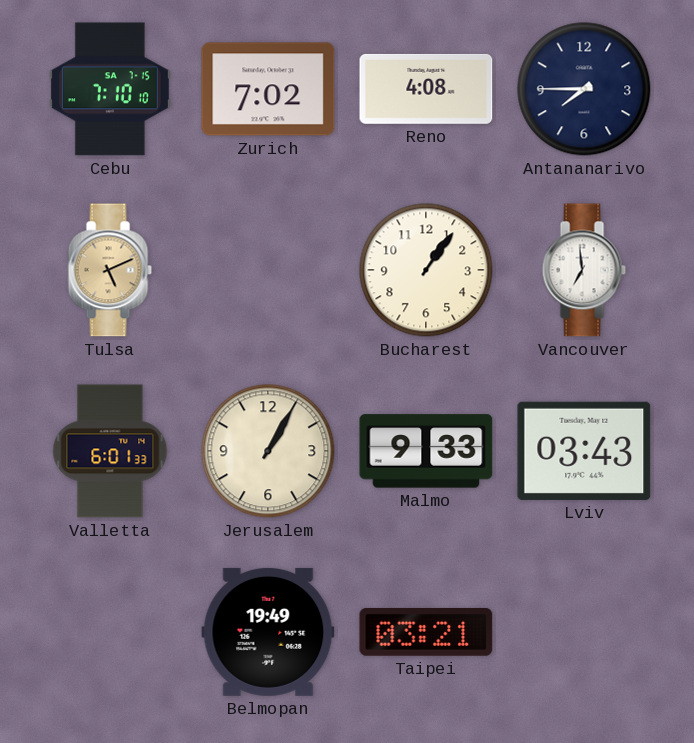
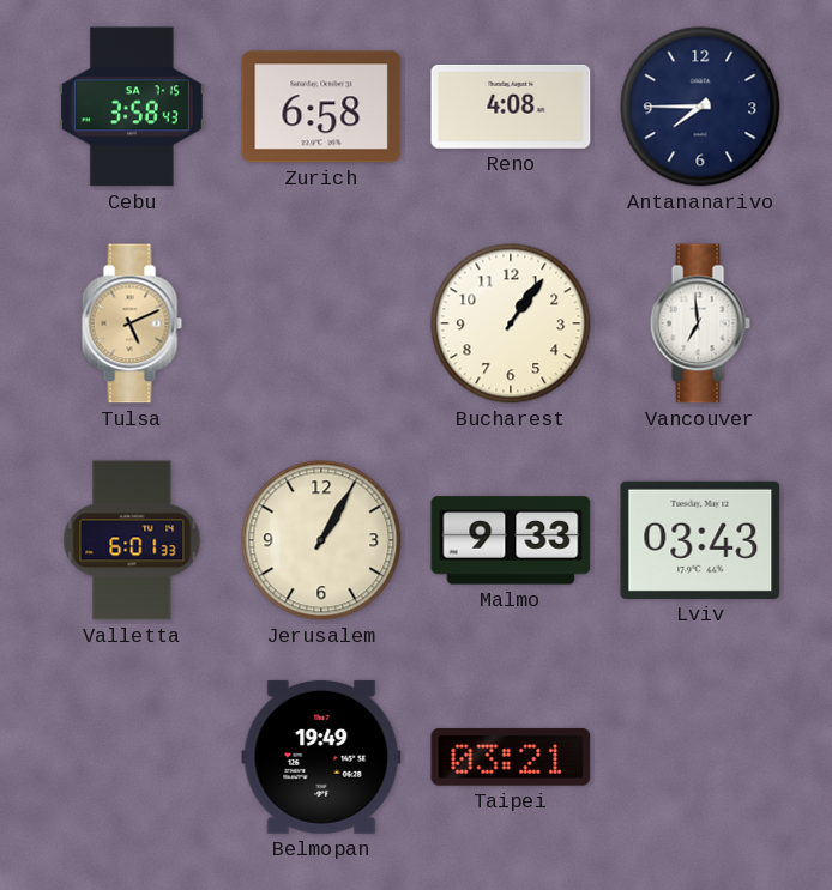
Cebu: 7:10 -> 3:58
Zurich: 7:02 -> 6:58
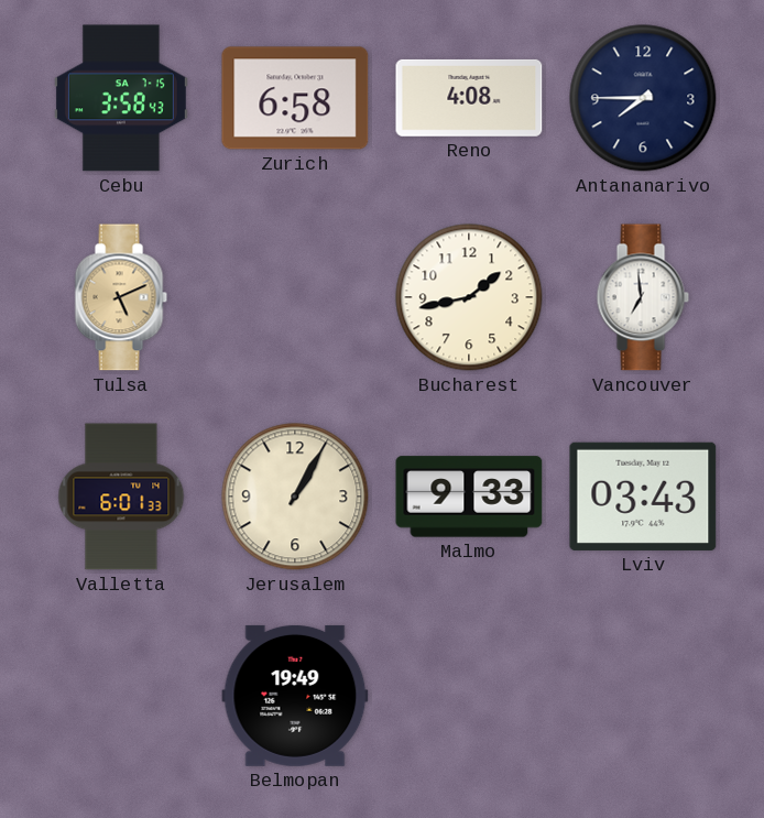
Bucharest: 1:06 -> 1:43
Taipei: 03:21 -> none
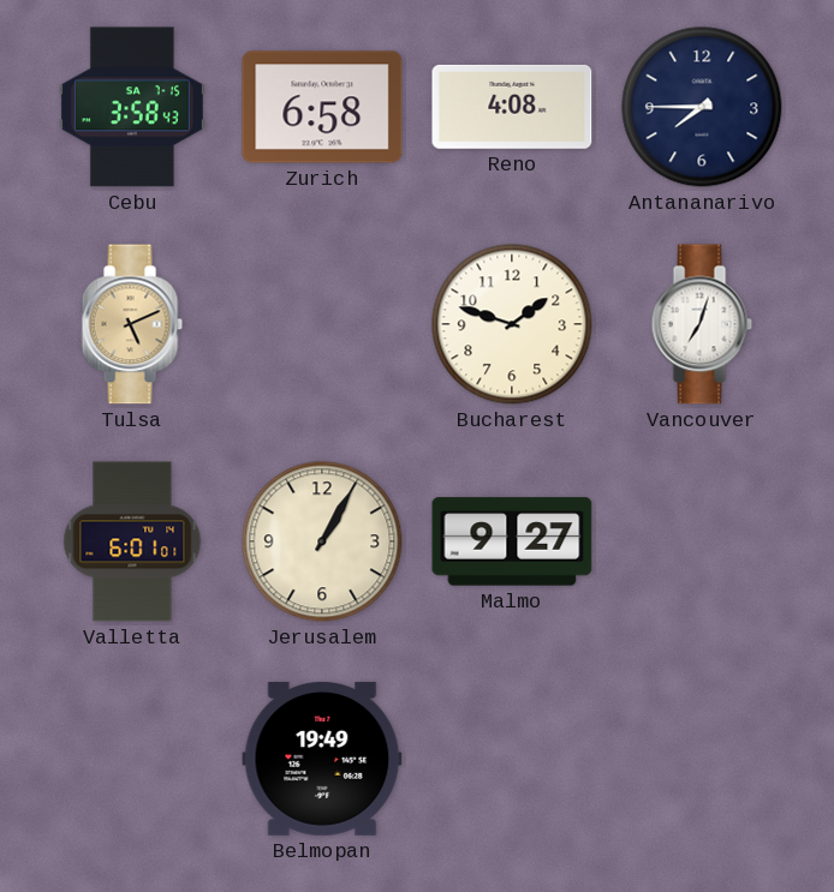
Bucharest: 1:43 -> 1:48
Vancouver: 6:59 -> 7:03
Valletta: 6:01:33 -> 6:01:01
Malmo: 9:33 -> 9:27
Lviv: 03:43 -> none
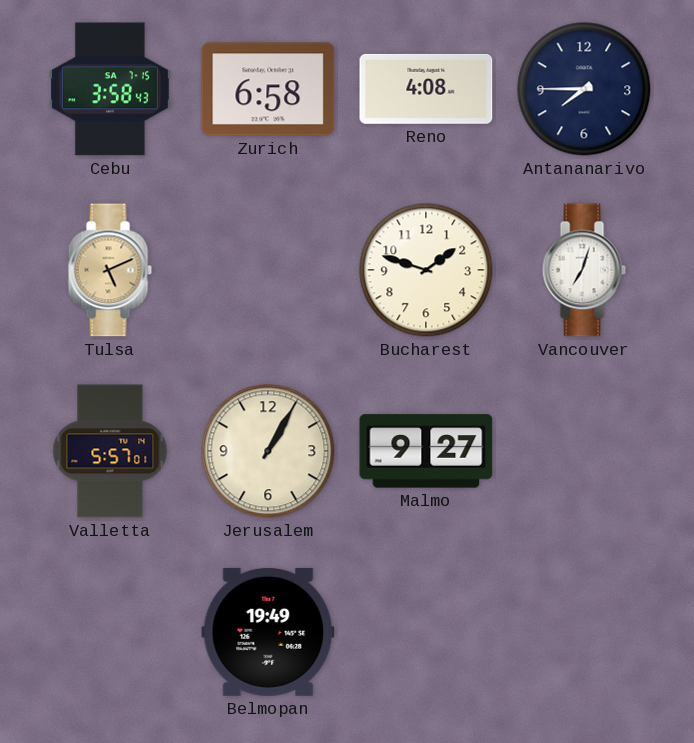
Valletta: 6:01 -> 5:57
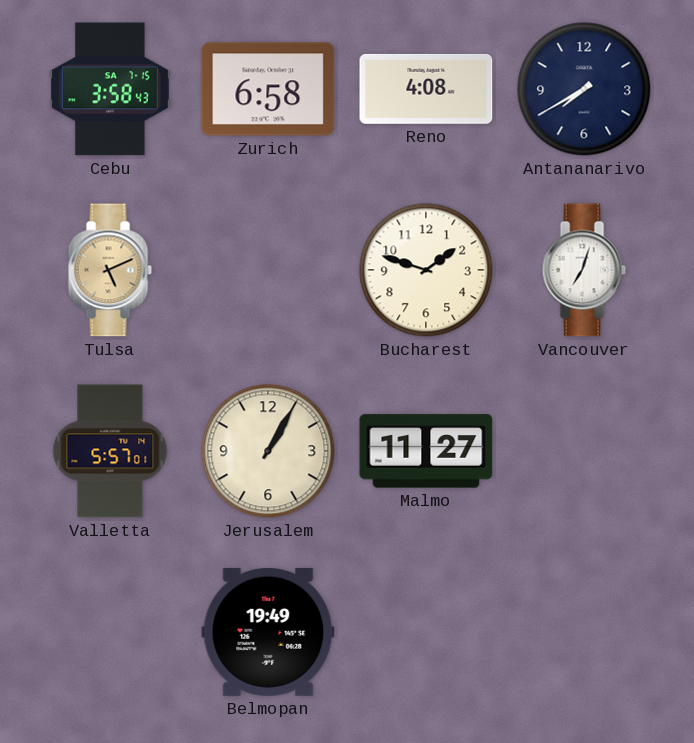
Antananarivo: 7:45 -> 7:40
Malmo: 9:27 -> 11:27
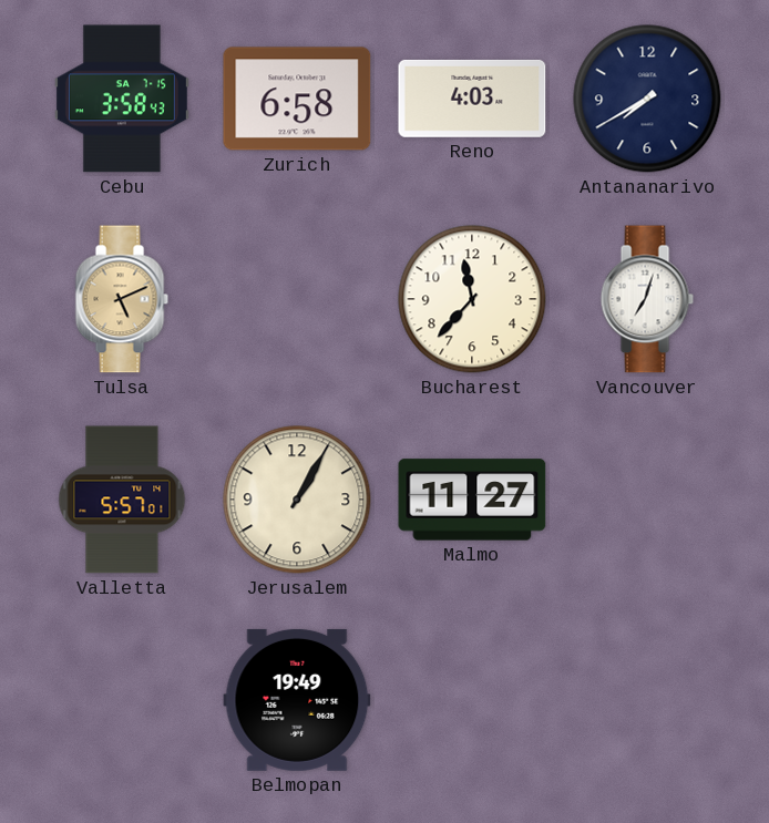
Reno: 4:08 -> 4:03
Bucharest: 1:48 -> 11:37
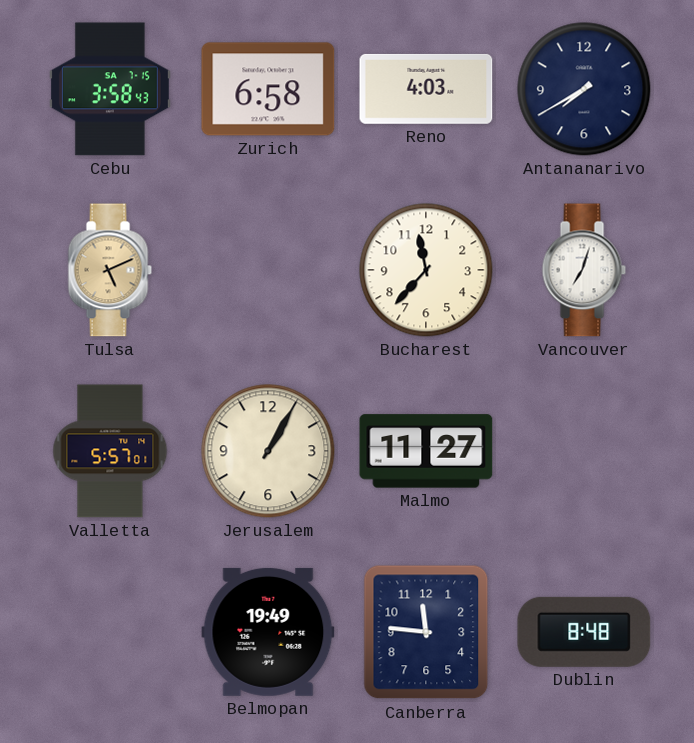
Canberra: none -> 11:46
Dublin: none -> 8:48
